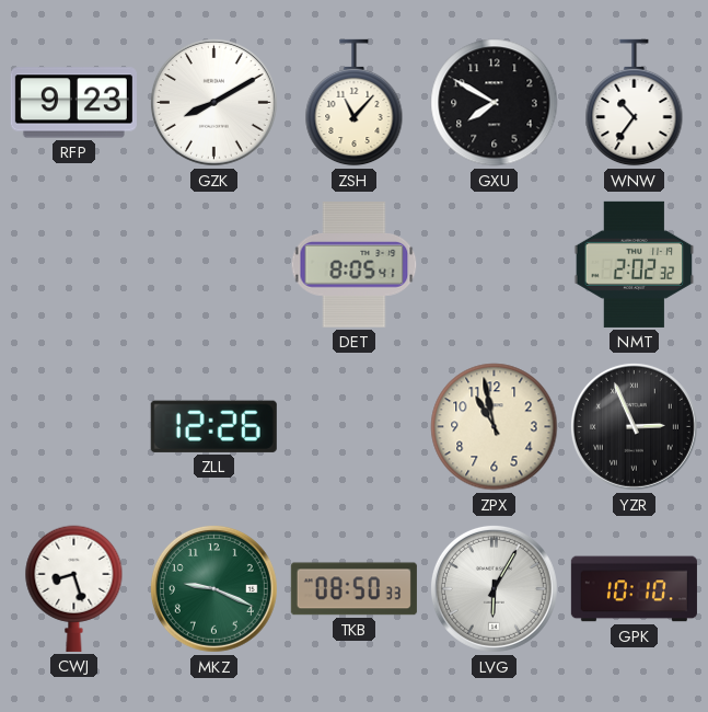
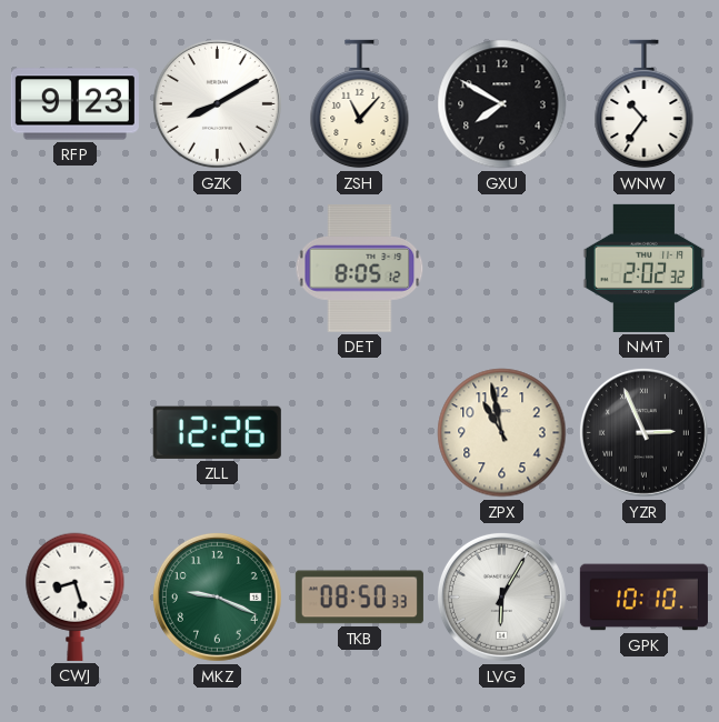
DET: 8:05:41 -> 8:05:12
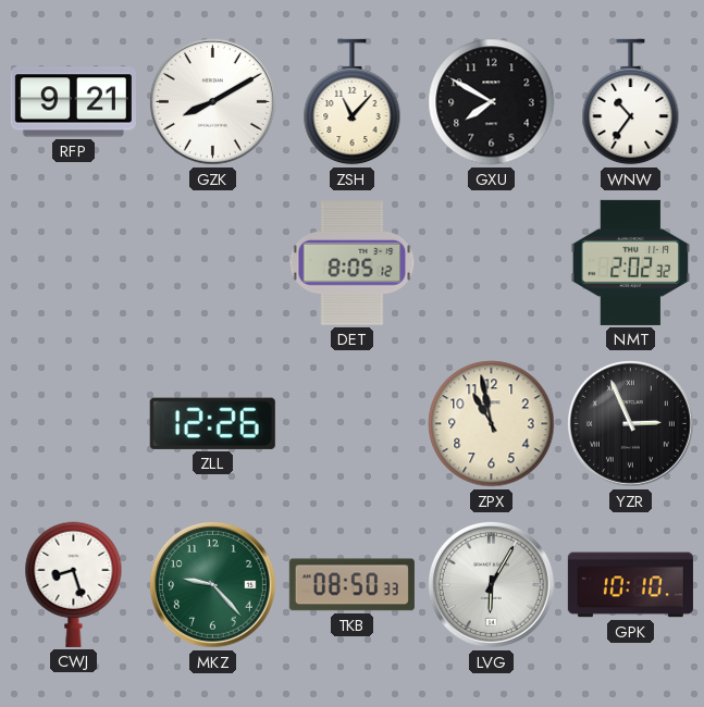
RFP: 9:23 -> 9:21
MKZ: 9:19 -> 9:23
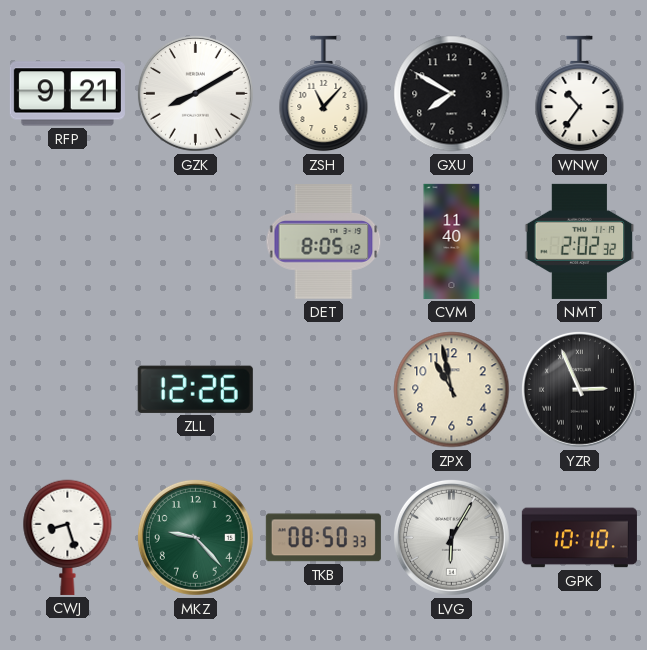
CVM: none -> 11:40
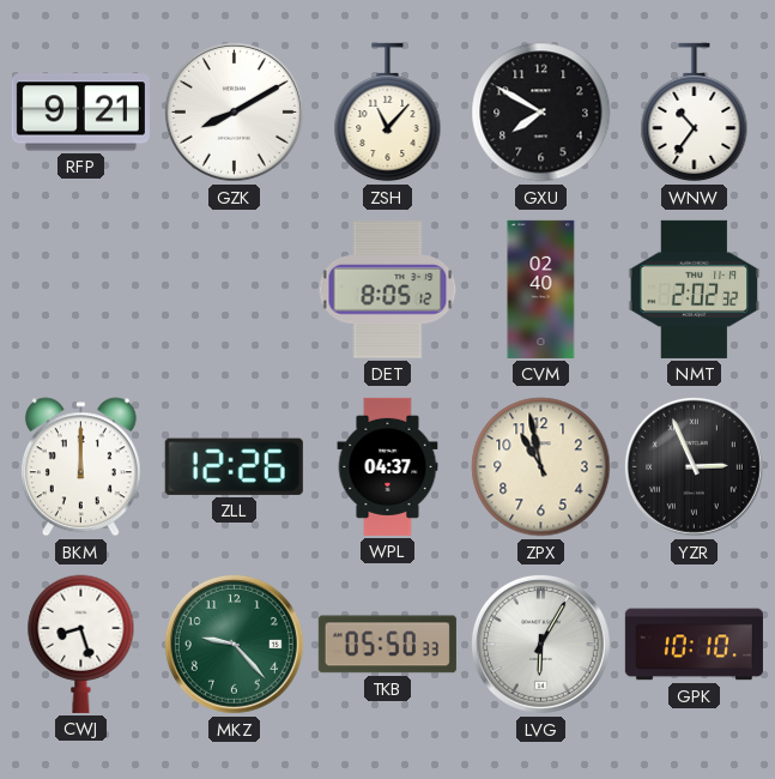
CVM: 11:40 -> 02:40
BKM: none -> 12:00
WPL: none -> 04:37
TKB: 08:50 -> 05:50
